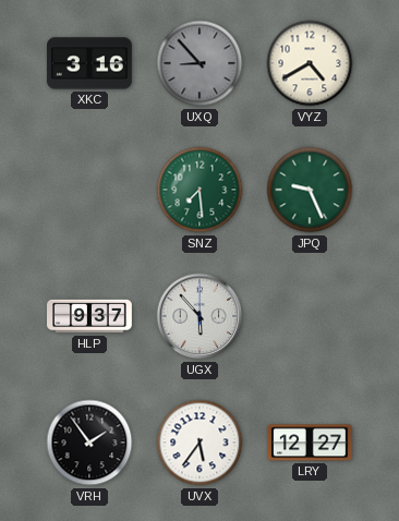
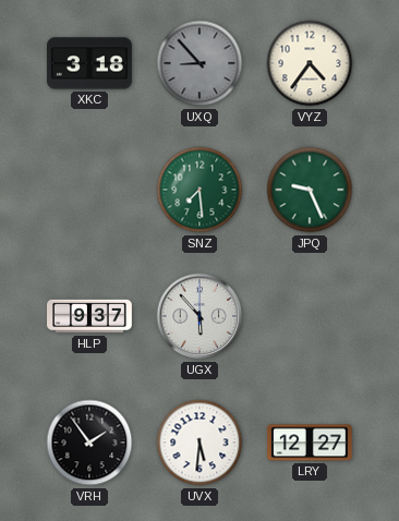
XKC: 3:16 -> 3:18
VYZ: 4:40 -> 4:36
UVX: 5:36 -> 5:31
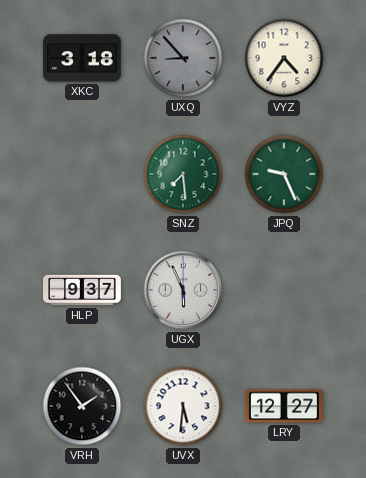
UGX: 5:53 -> 5:56
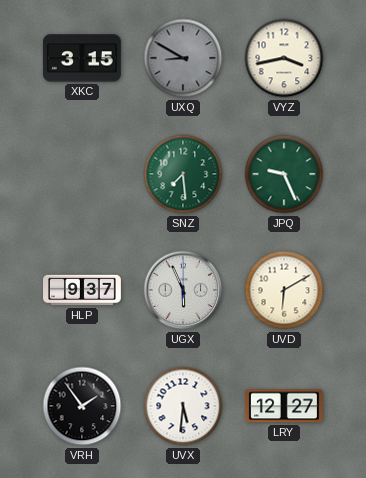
XKC: 3:18 -> 3:15
UXQ: 8:53 -> 8:50
VYZ: 4:36 -> 3:43
UVD: none -> 6:10
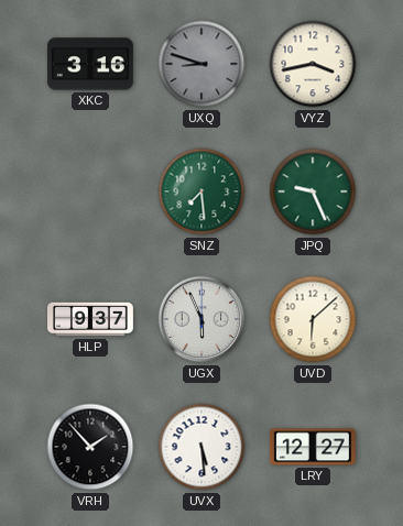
XKC: 3:15 -> 3:16
UXQ: 8:50 -> 8:48
UVD: 6:10 -> 6:08
VRH: 1:54 -> 1:53
UVX: 5:31 -> 5:29
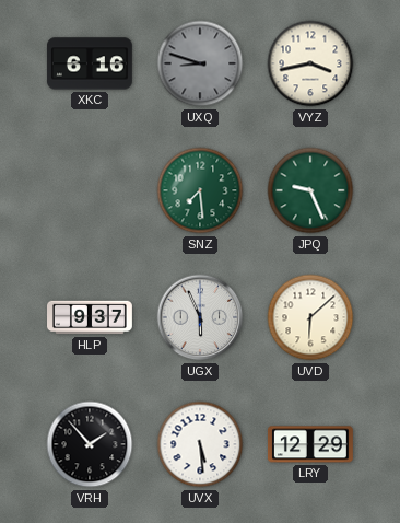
XKC: 3:16 -> 6:16
LRY: 12:27 -> 12:29
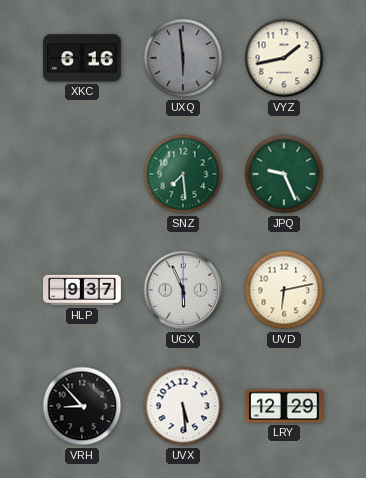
UXQ: 8:48 -> 5:59
VYZ: 3:43 -> 1:43
UVD: 6:08 -> 6:13
VRH: 1:53 -> 8:53
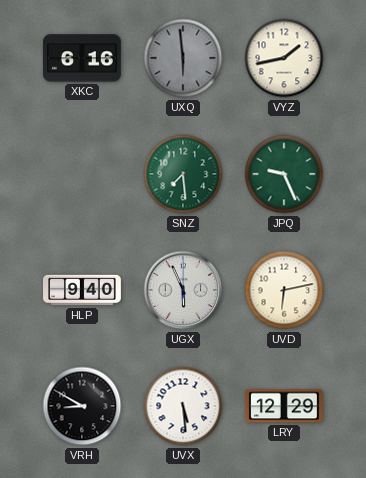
HLP: 9:37 -> 9:40
VRH: 8:53 -> 8:50
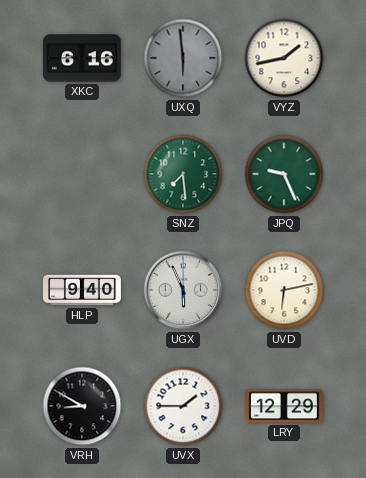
UVX: 5:29 -> 1:45
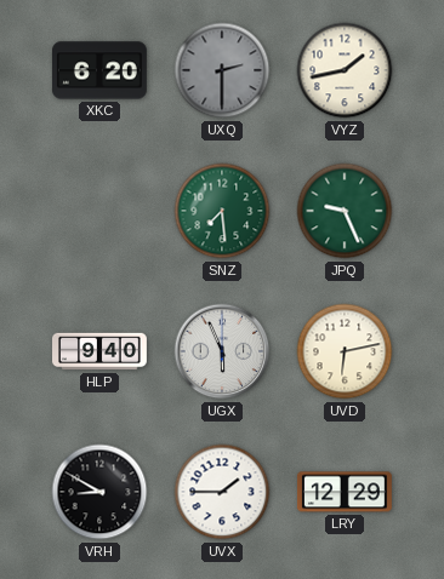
XKC: 6:16 -> 6:20
UXQ: 5:59 -> 2:30
